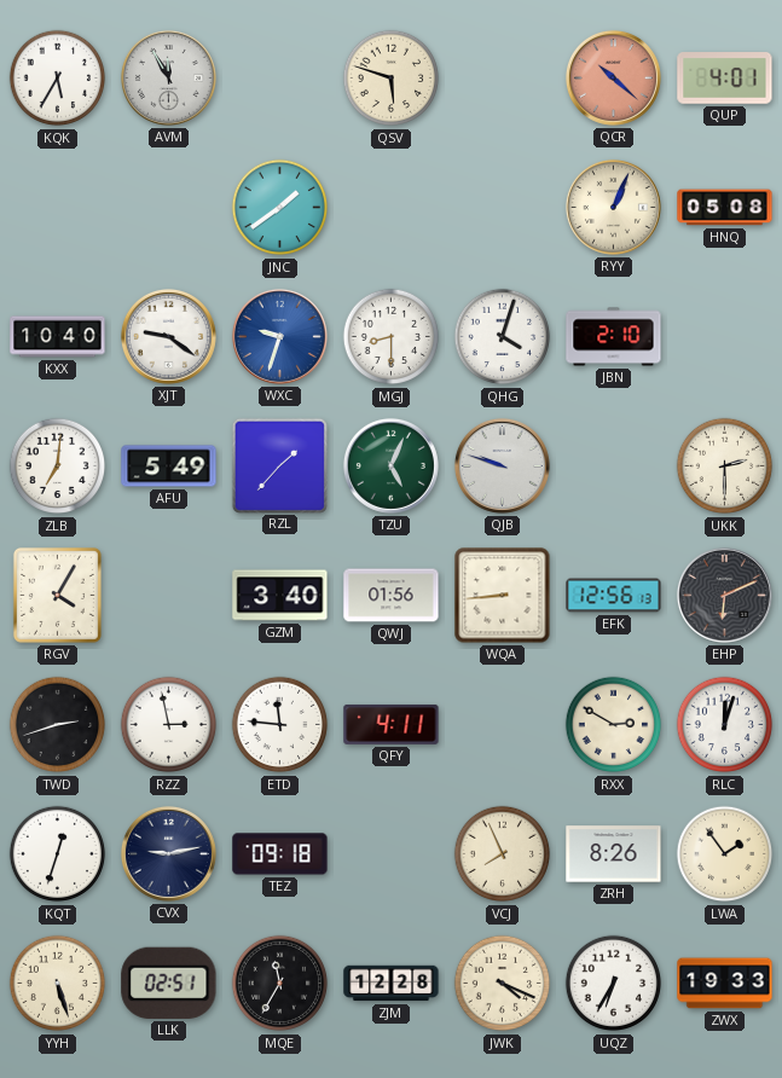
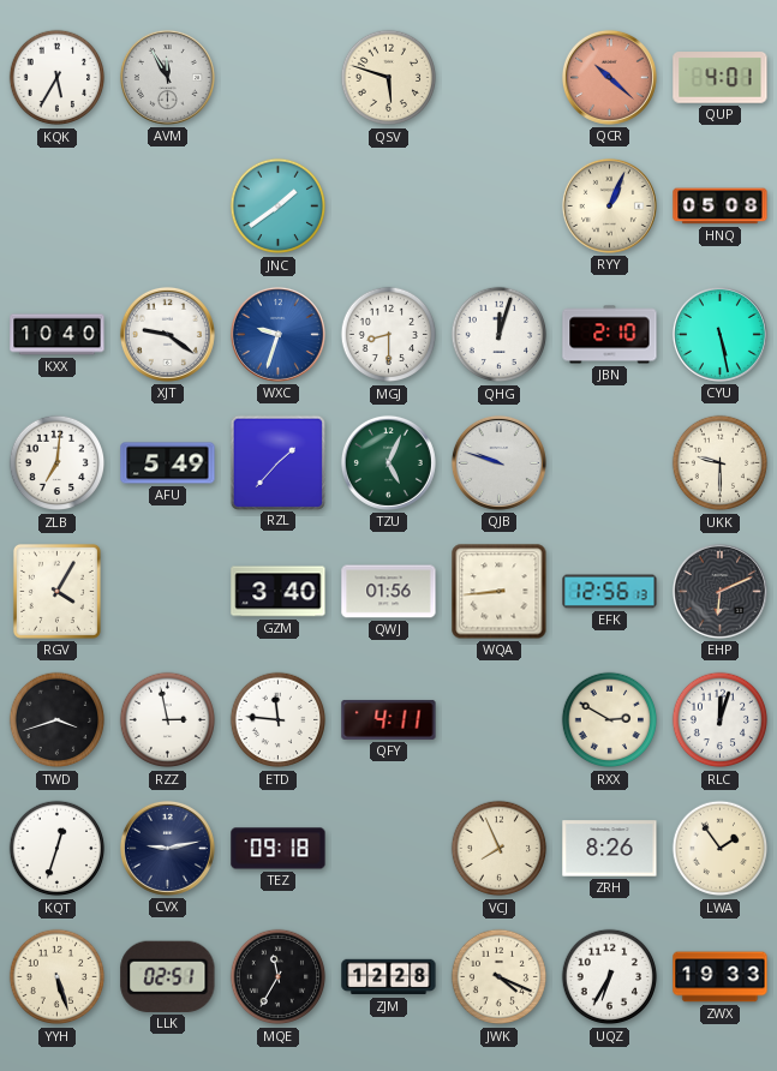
QHG: 4:03 -> 12:03
CYU: none -> 5:28
UKK: 2:30 -> 9:30
TWD: 2:42 -> 3:42
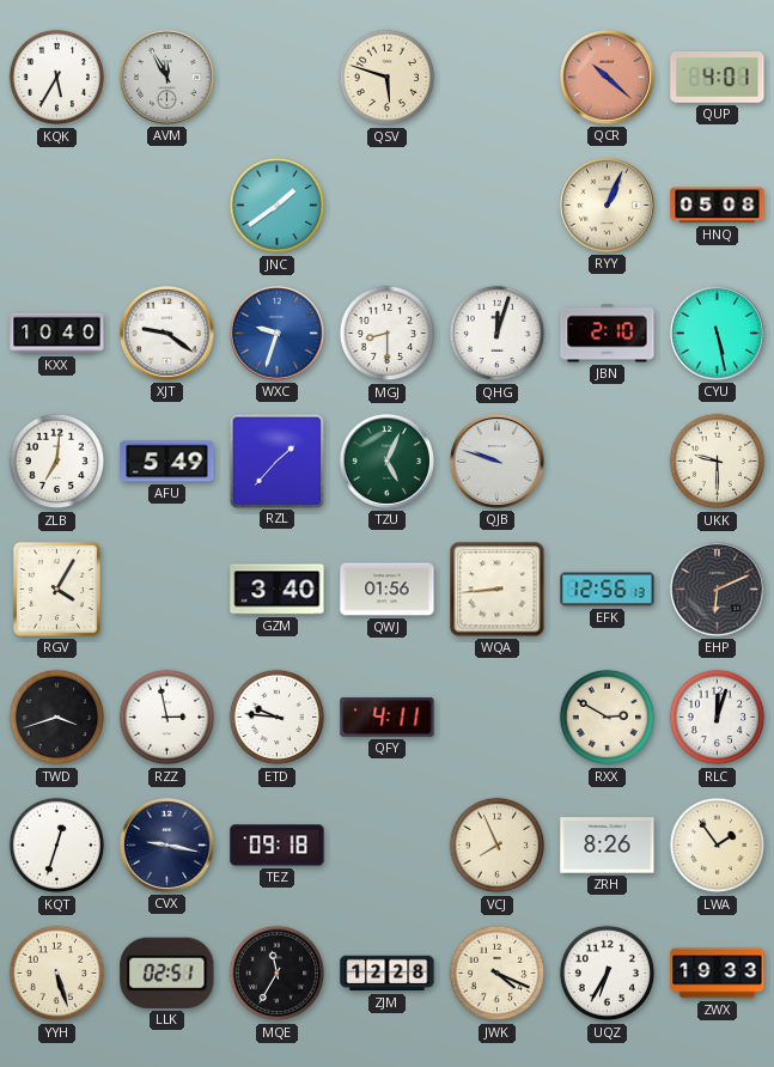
ETD: 11:46 -> 9:46
CVX: 9:13 -> 9:17
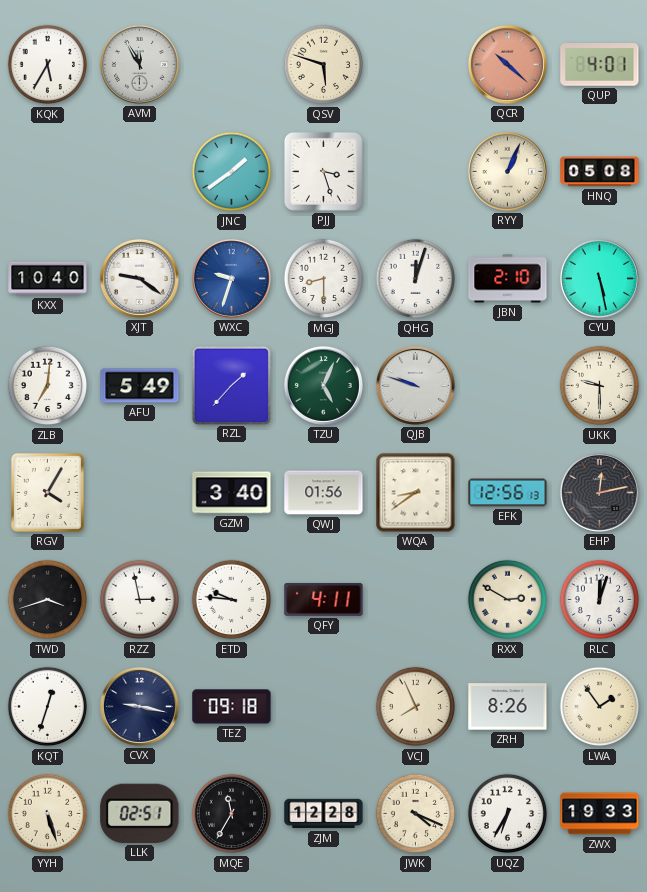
PJJ: none -> 3:27
WQA: 8:44 -> 8:39
EHP: 6:11 -> 12:13
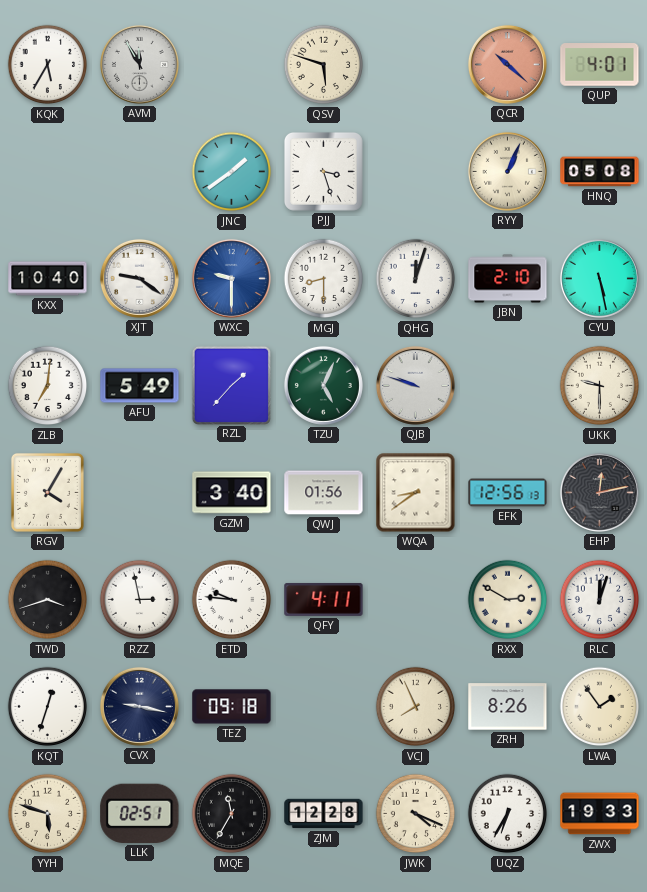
WXC: 9:33 -> 9:30
YYH: 5:27 -> 5:48
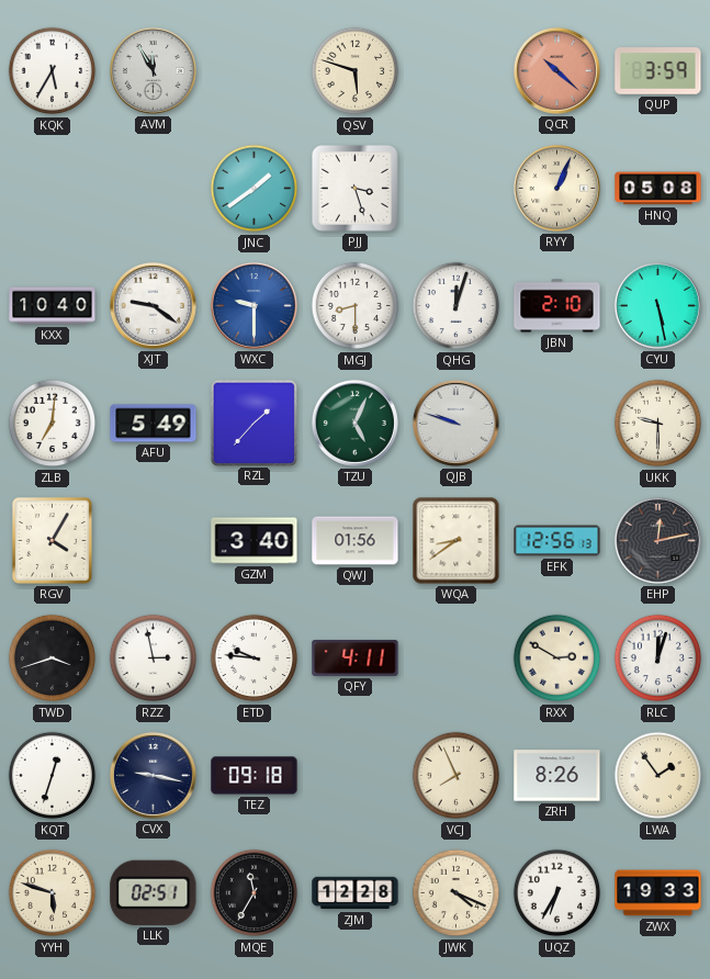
QUP: 4:01 -> 3:59
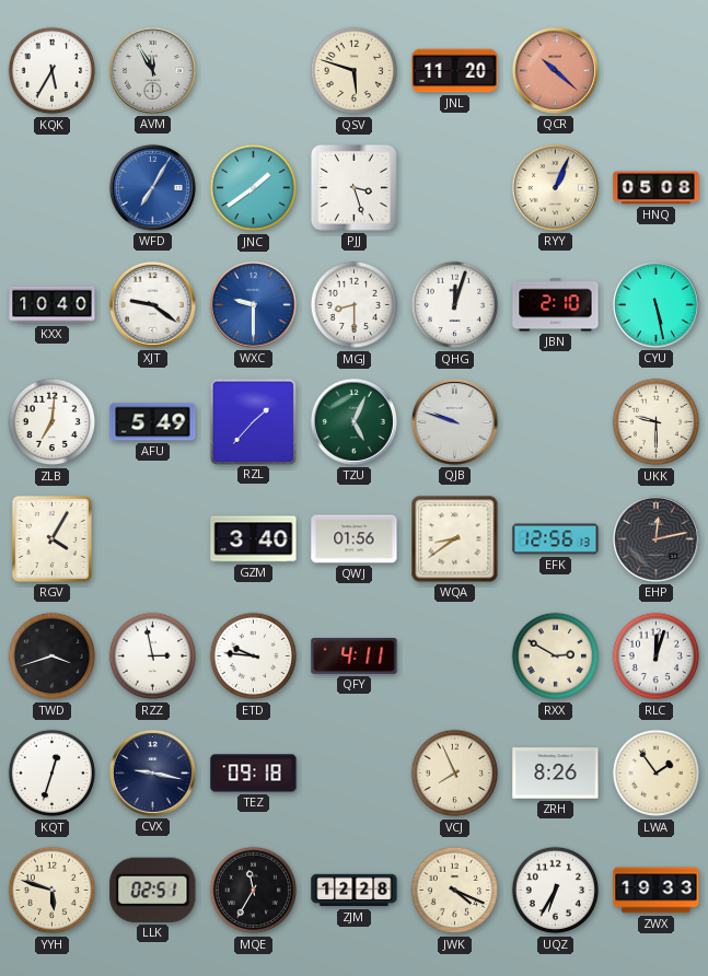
JNL: none -> 11:20
QUP: 3:59 -> none
WFD: none -> 7:05
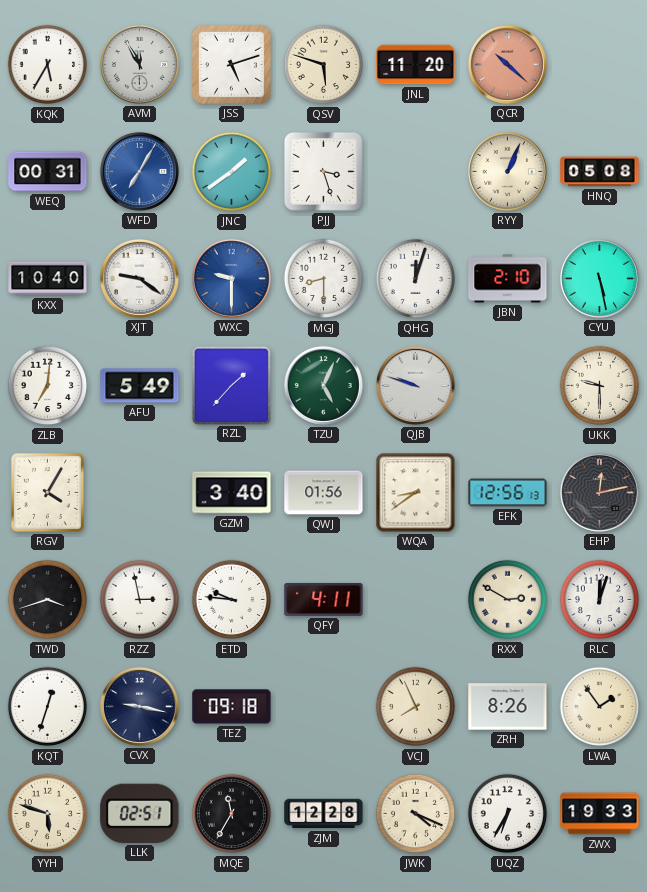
JSS: none -> 5:12
WEQ: none -> 00:31
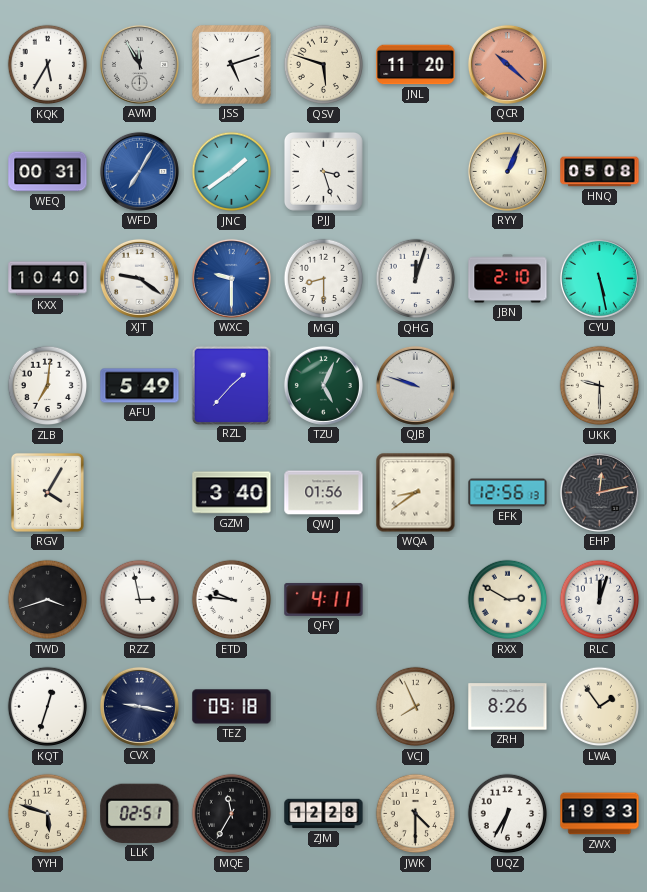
JWK: 4:19 -> 4:30
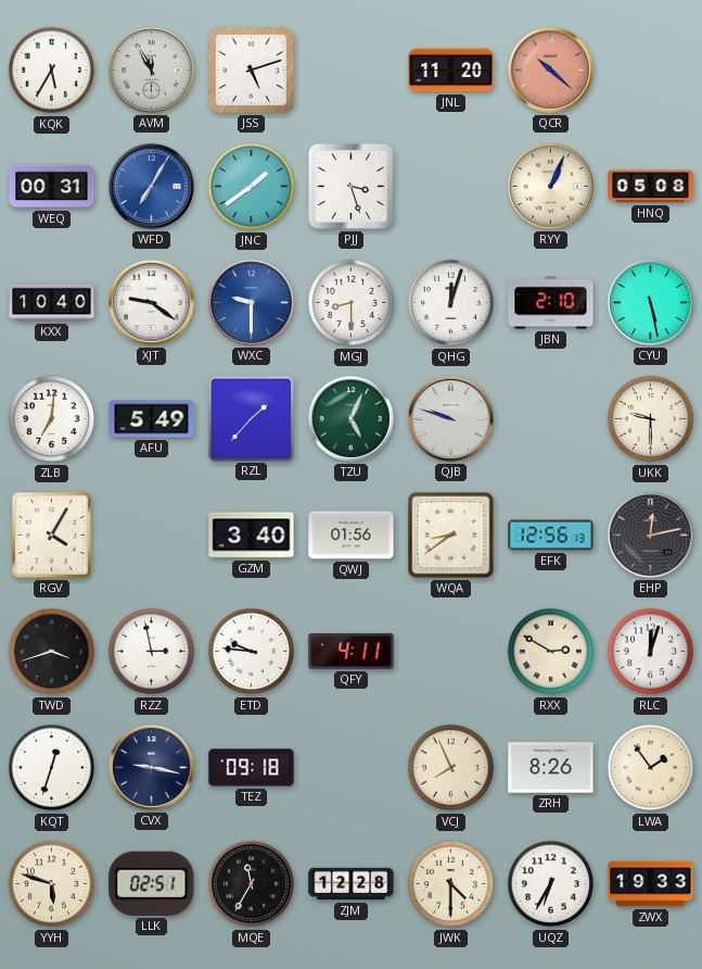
QSV: 5:48 -> none
